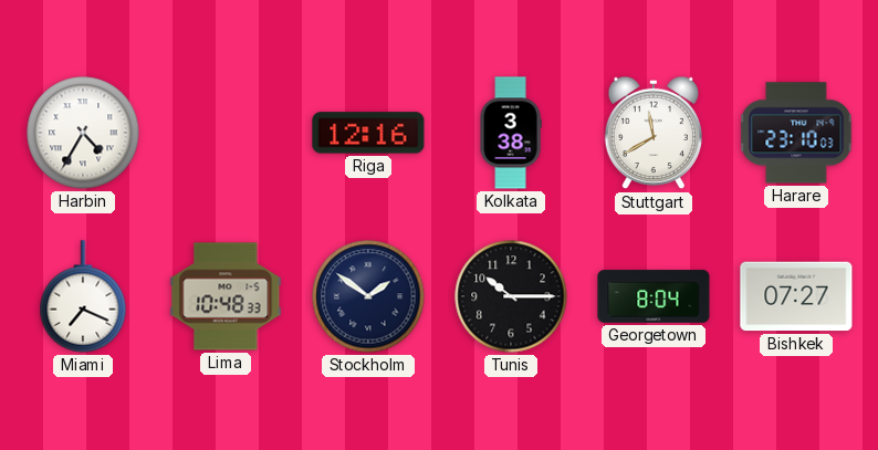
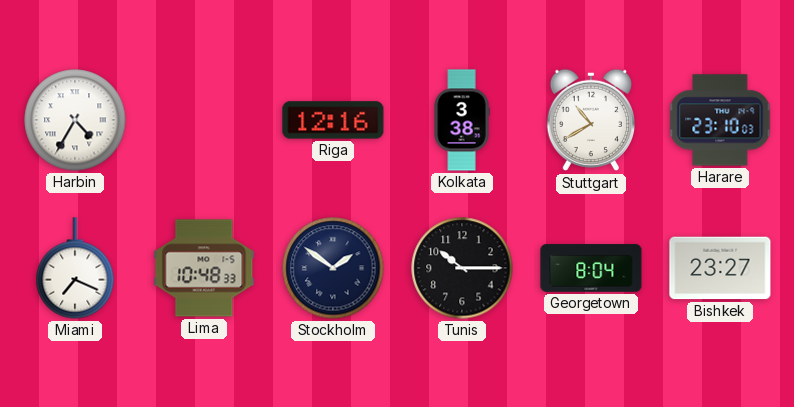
Stuttgart: 11:40 -> 10:40
Bishkek: 07:27 -> 23:27
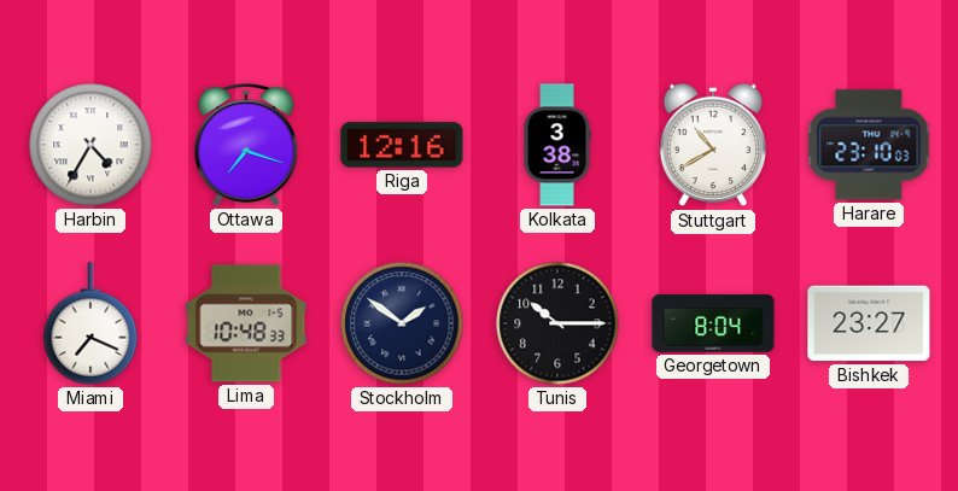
Ottawa: none -> 7:18
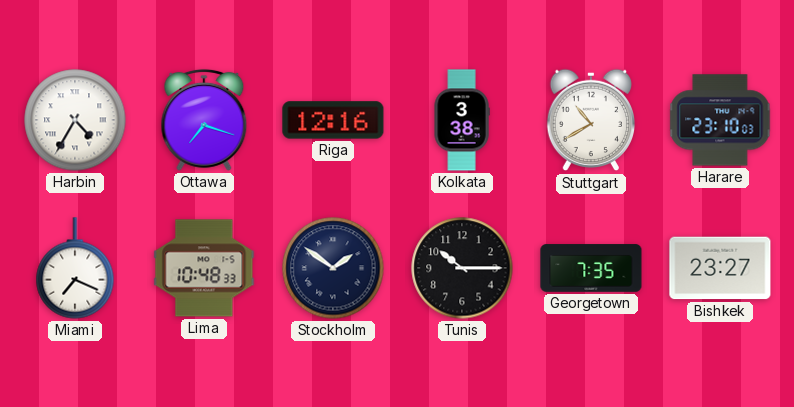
Georgetown: 8:04 -> 7:35
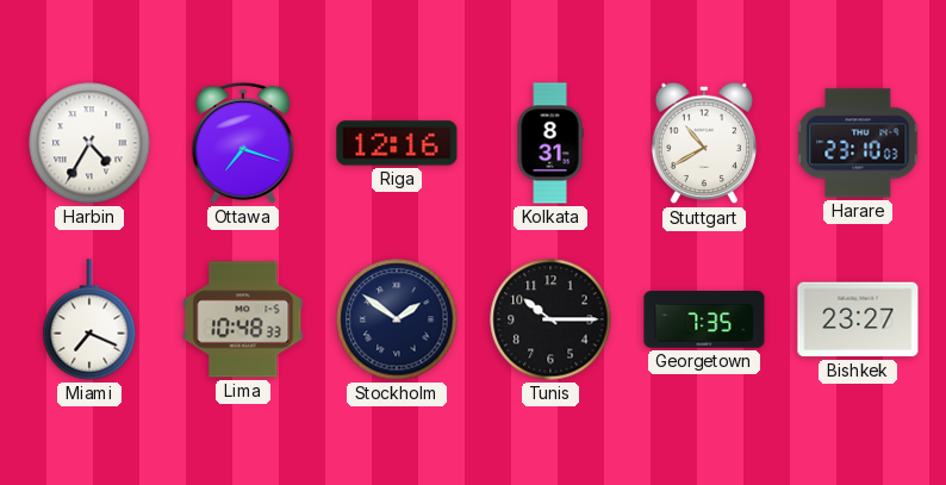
Kolkata: 3:38 -> 8:31
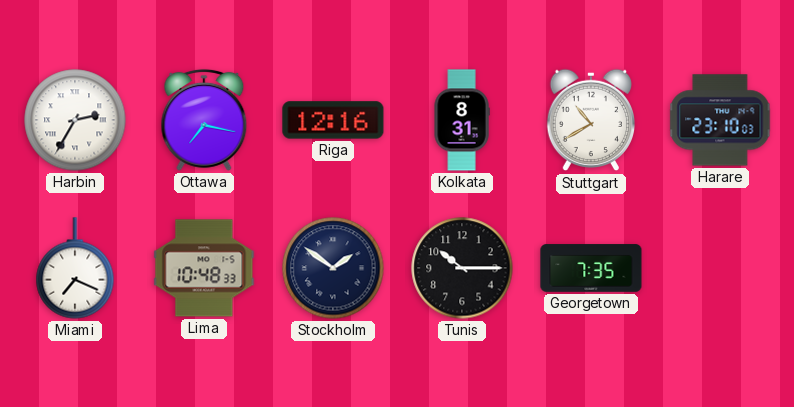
Harbin: 4:35 -> 2:35
Ottawa: 7:18 -> 7:17
Bishkek: 23:27 -> none
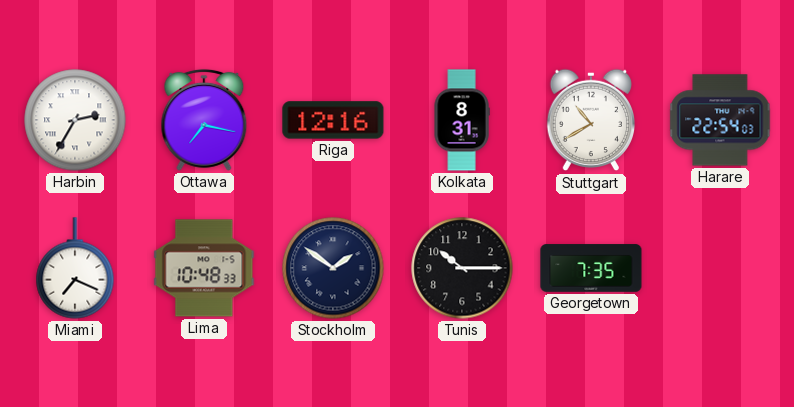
Harare: 23:10 -> 22:54
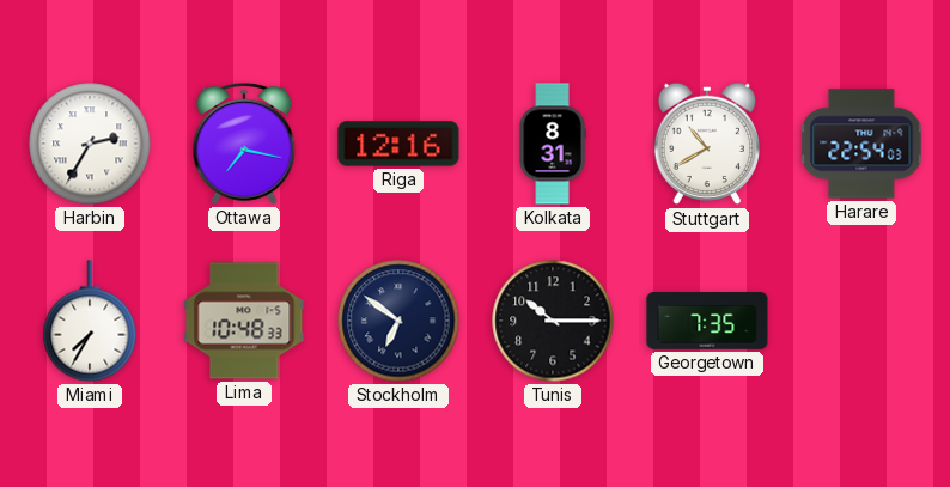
Miami: 7:19 -> 7:35
Stockholm: 1:51 -> 6:51
